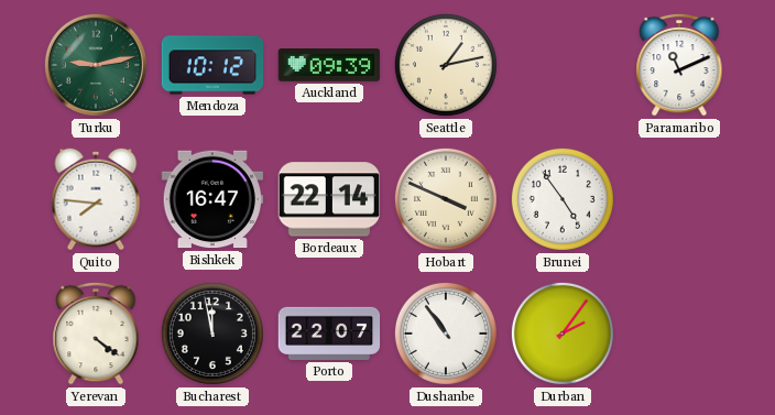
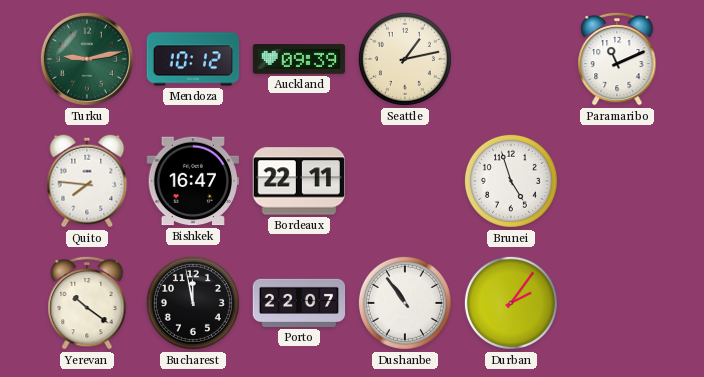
Bordeaux: 22:14 -> 22:11
Hobart: 3:49 -> none
Brunei: 4:54 -> 4:57
Yerevan: 4:21 -> 10:21
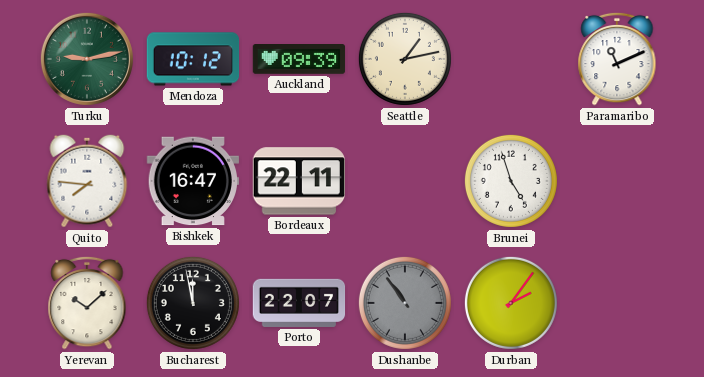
Yerevan: 10:21 -> 10:08
Dushanbe dial: white -> grey
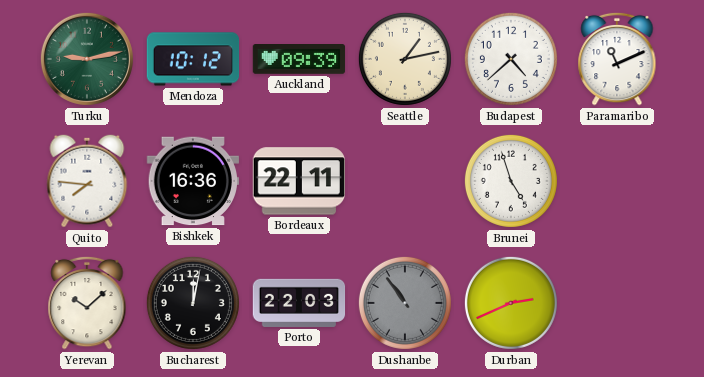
Budapest: none -> 4:38
Bishkek: 16:47 -> 16:36
Bucharest: 11:58 -> 12:02
Porto: 22:07 -> 22:03
Durban: 2:06 -> 2:41
